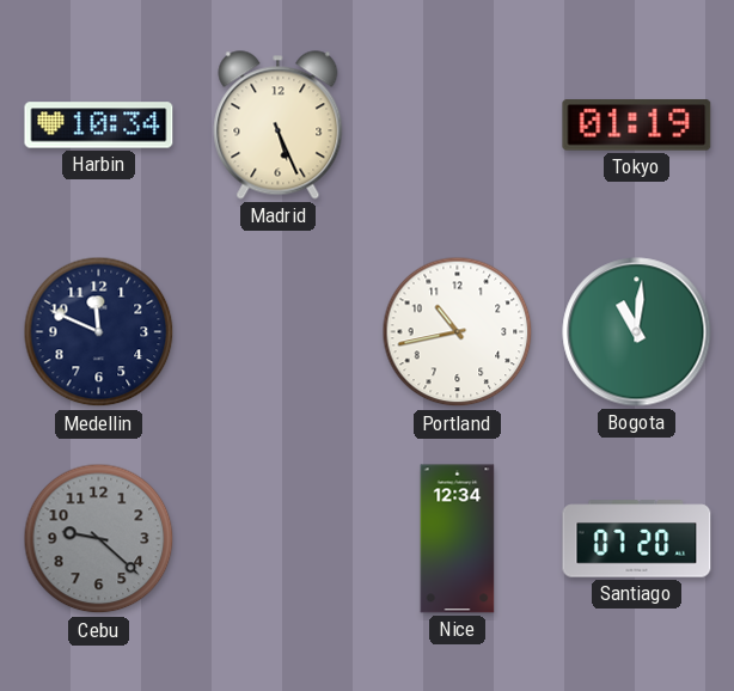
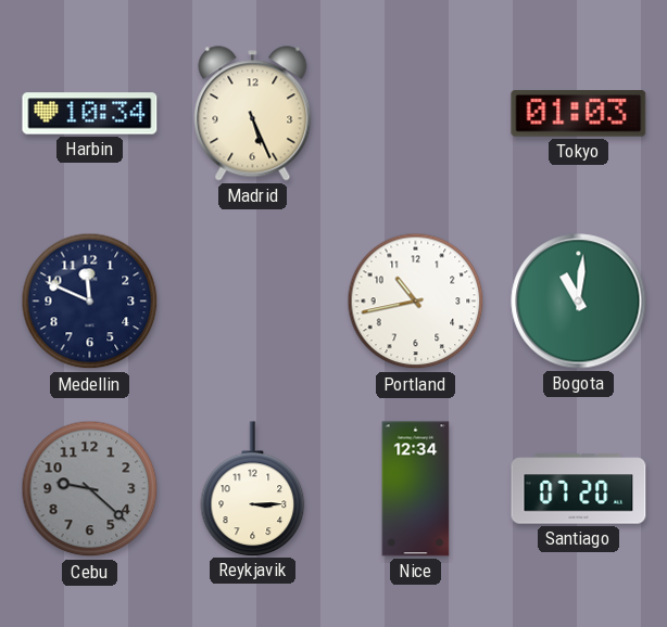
Tokyo: 01:19 -> 01:03
Reykjavik: none -> 3:15
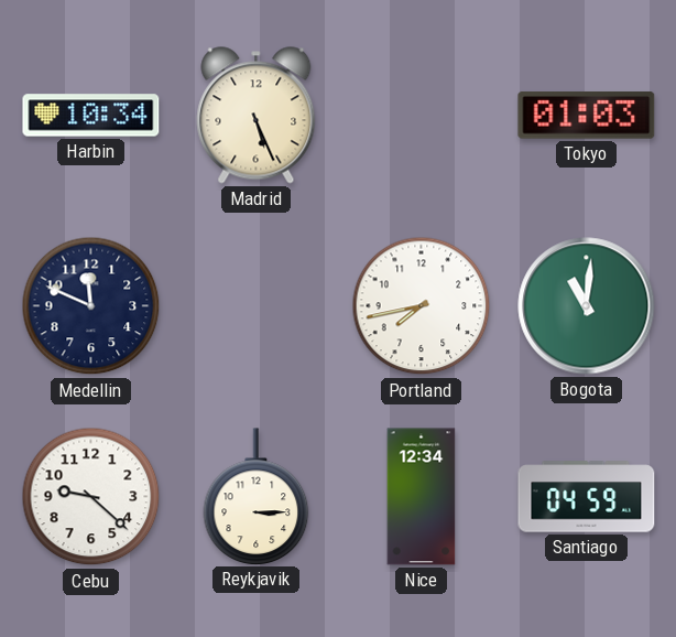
Portland: 10:43 -> 7:43
Cebu dial: grey -> white
Santiago: 07:20 -> 04:59
